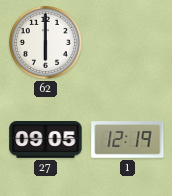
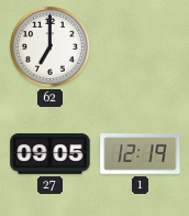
62: 6:00 -> 7:00
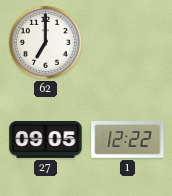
1: 12:19 -> 12:22
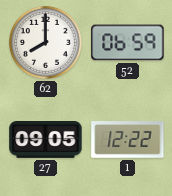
62: 7:00 -> 8:00
52: none -> 06:59
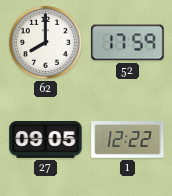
52: 06:59 -> 17:59
